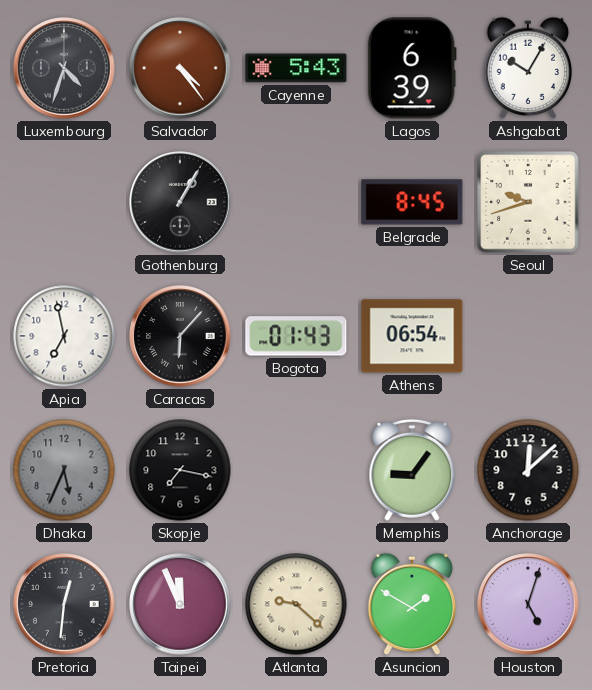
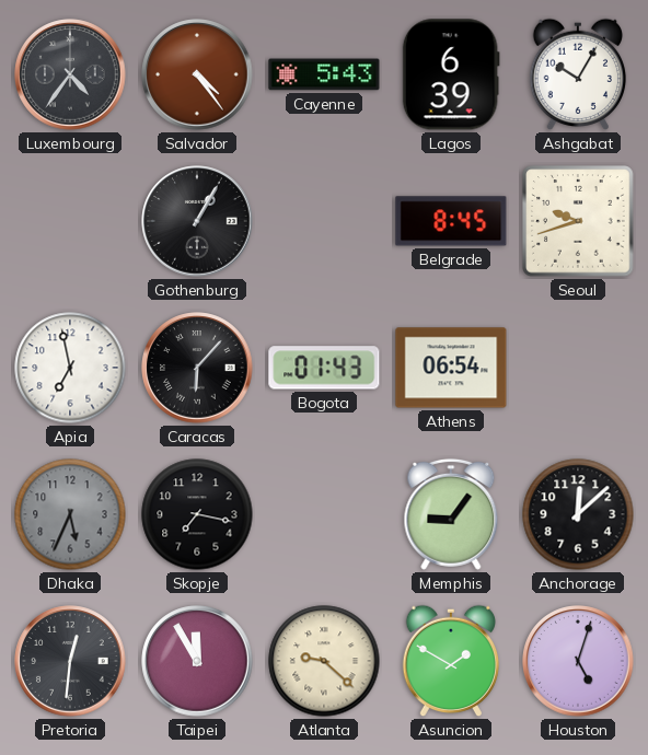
Luxembourg: 4:33 -> 4:36
Taipei: 11:56 -> 11:55
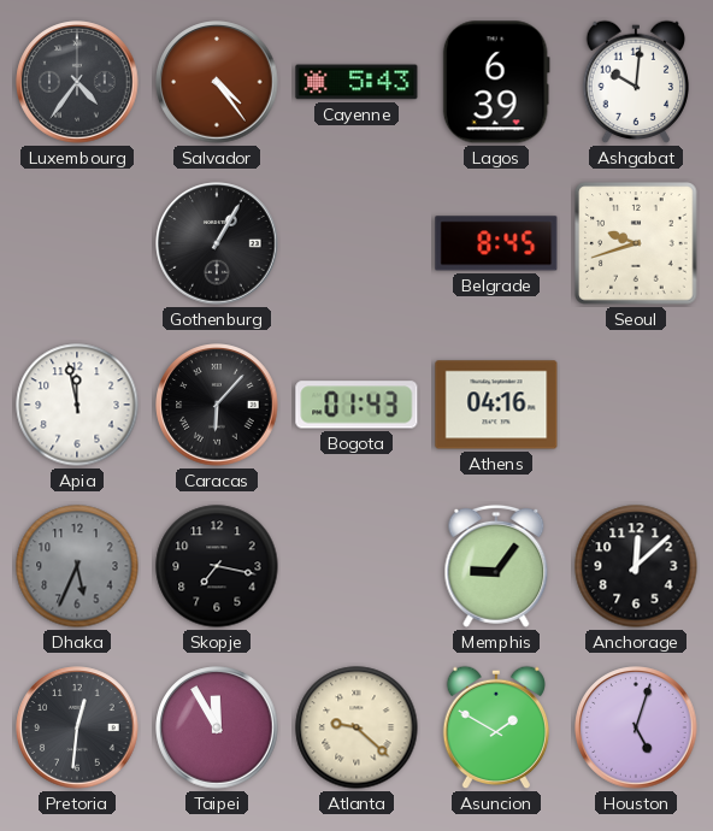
Ashgabat: 10:05 -> 10:01
Apia: 6:58 -> 11:58
Athens: 06:54 -> 04:16
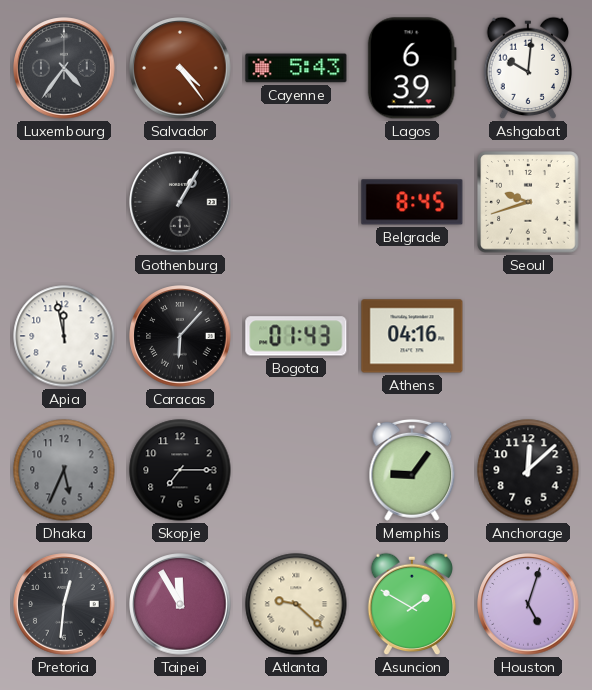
Skopje: 7:17 -> 7:15
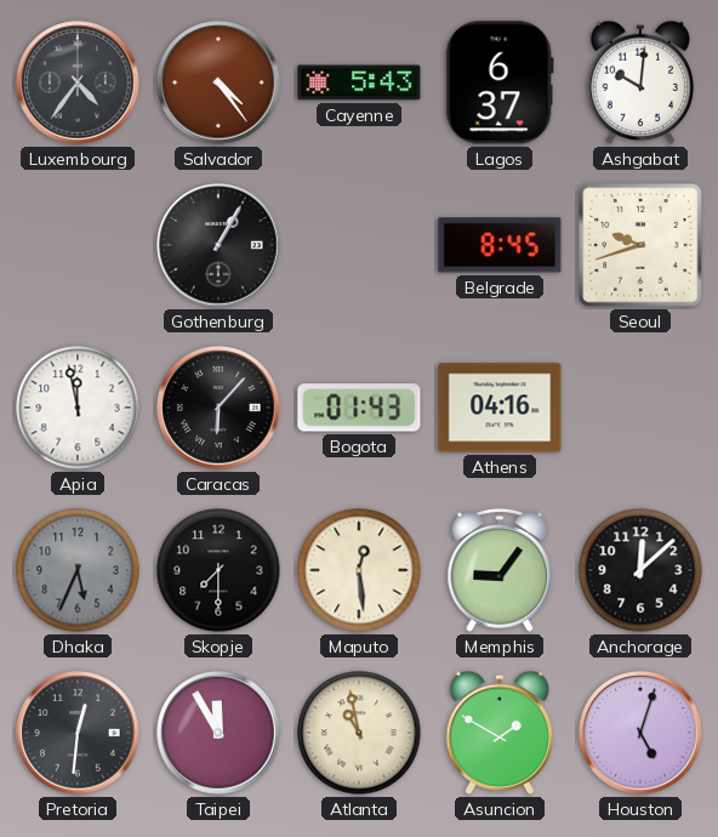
Lagos: 6:39 -> 6:37
Skopje: 7:15 -> 7:30
Maputo: none -> 12:29
Atlanta: 9:22 -> 10:58
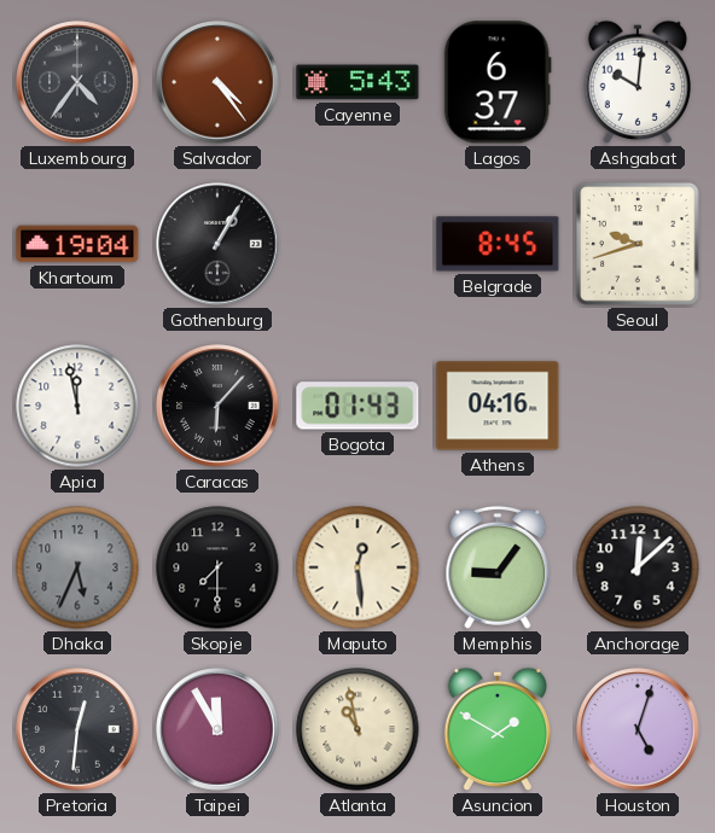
Khartoum: none -> 19:04
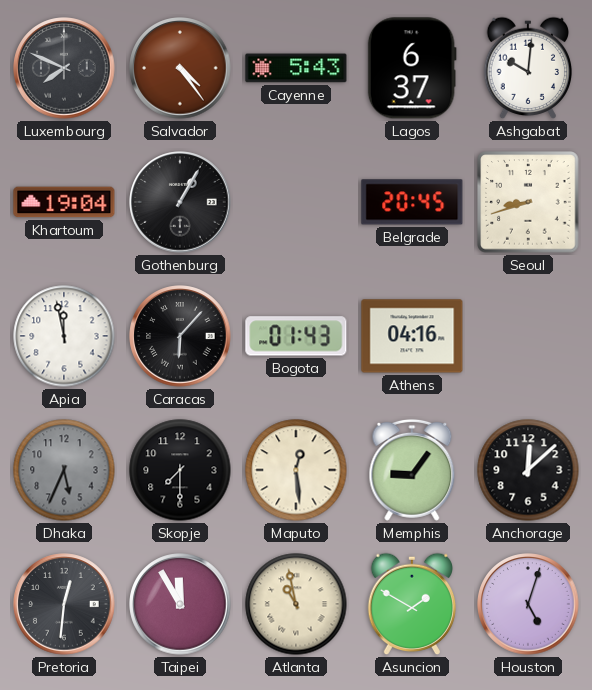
Luxembourg: 4:36 -> 7:49
Belgrade: 8:45 -> 20:45
Seoul: 9:42 -> 8:42
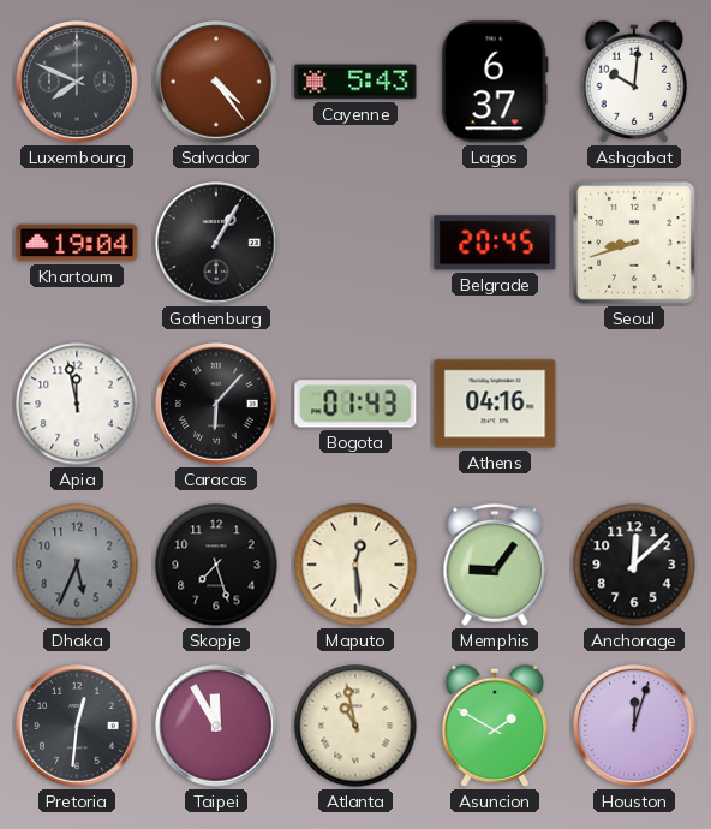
Skopje: 7:30 -> 7:27
Houston: 5:03 -> 12:03
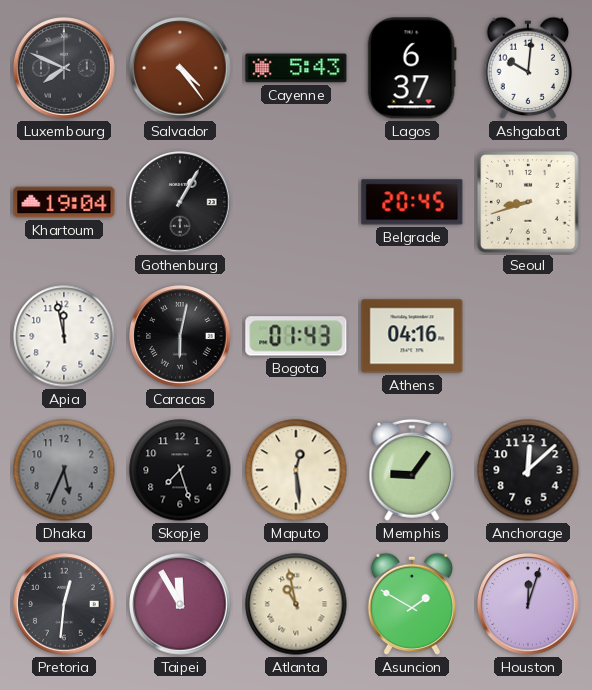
Caracas: 6:07 -> 6:02
